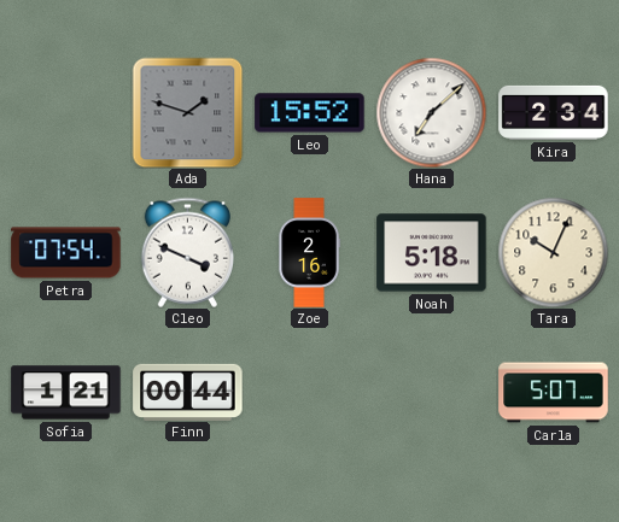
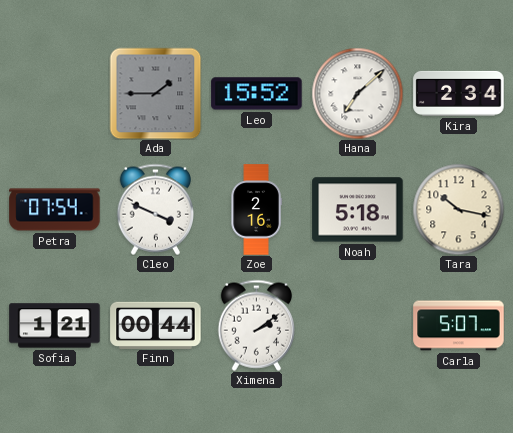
Ada: 1:48 -> 1:45
Tara: 10:04 -> 10:17
Ximena: none -> 2:09
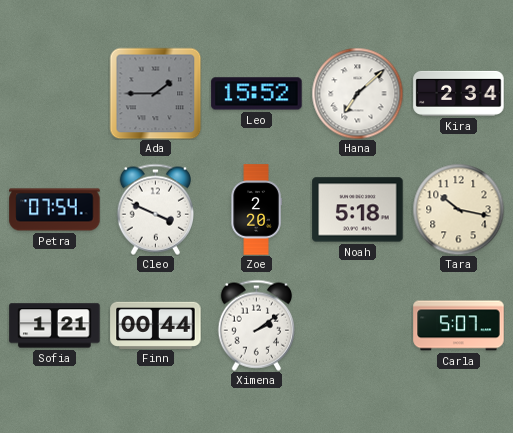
Zoe: 2:16 -> 2:20
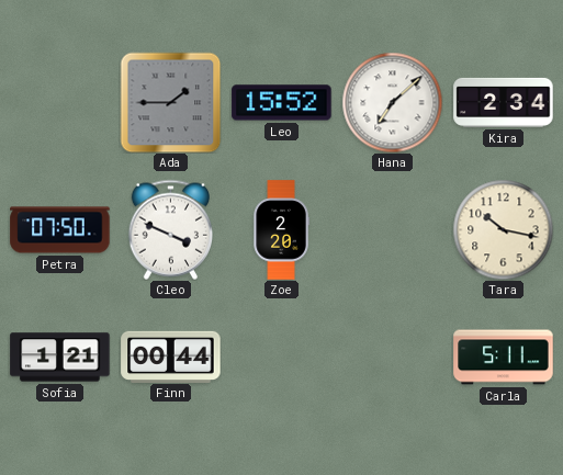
Petra: 07:54 -> 07:50
Noah: 5:18 -> none
Ximena: 2:09 -> none
Carla: 5:07 -> 5:11
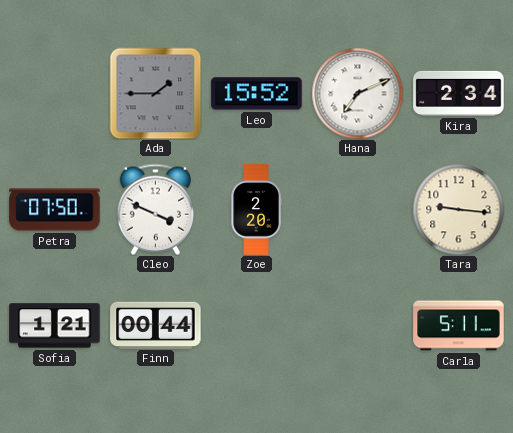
Hana: 7:08 -> 7:11
Tara: 10:17 -> 9:16
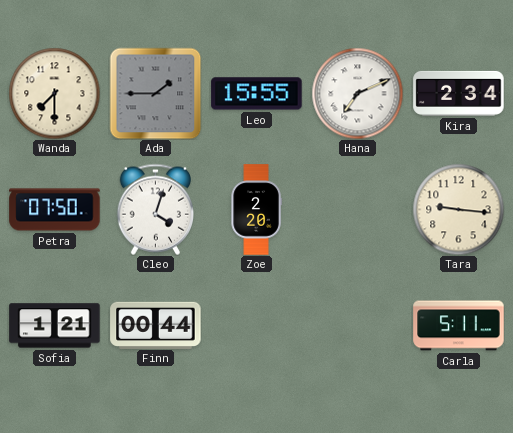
Wanda: none -> 7:30
Leo: 15:52 -> 15:55
Cleo: 3:49 -> 4:03
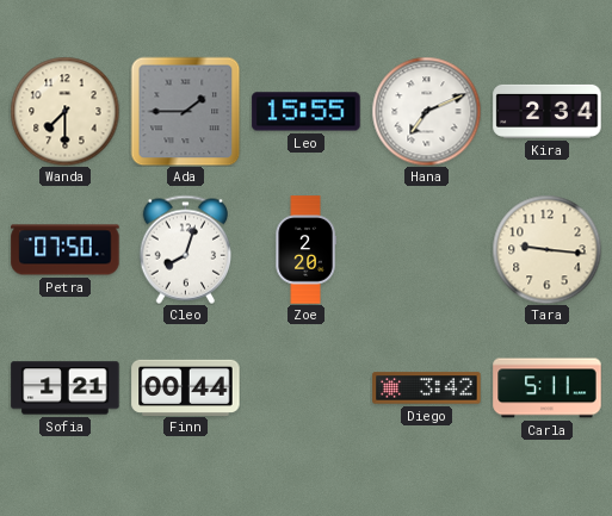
Cleo: 4:03 -> 8:03
Diego: none -> 3:42
